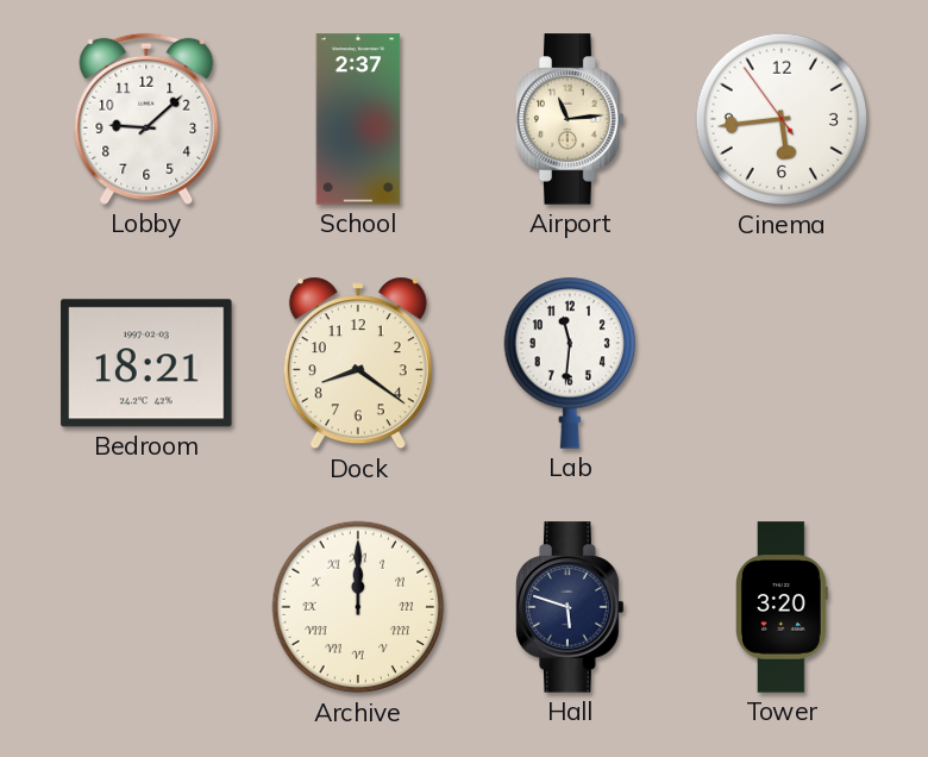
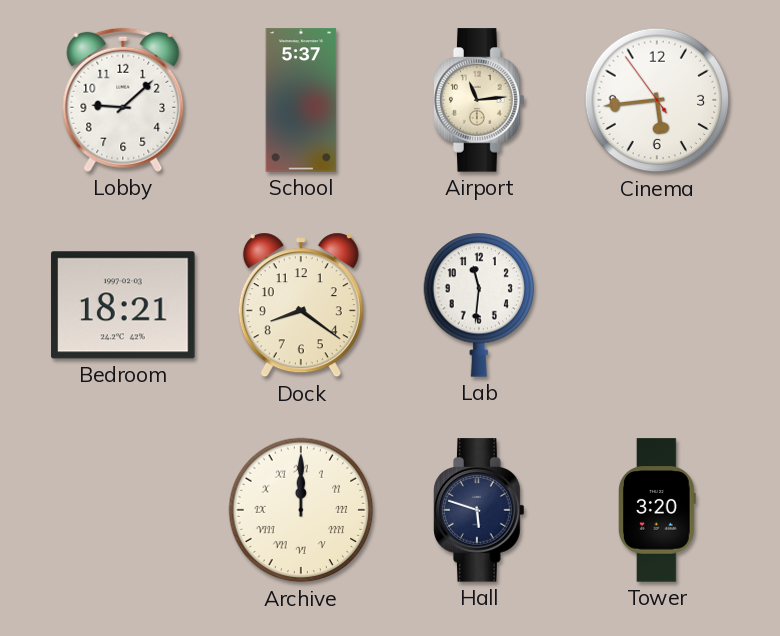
School: 2:37 -> 5:37
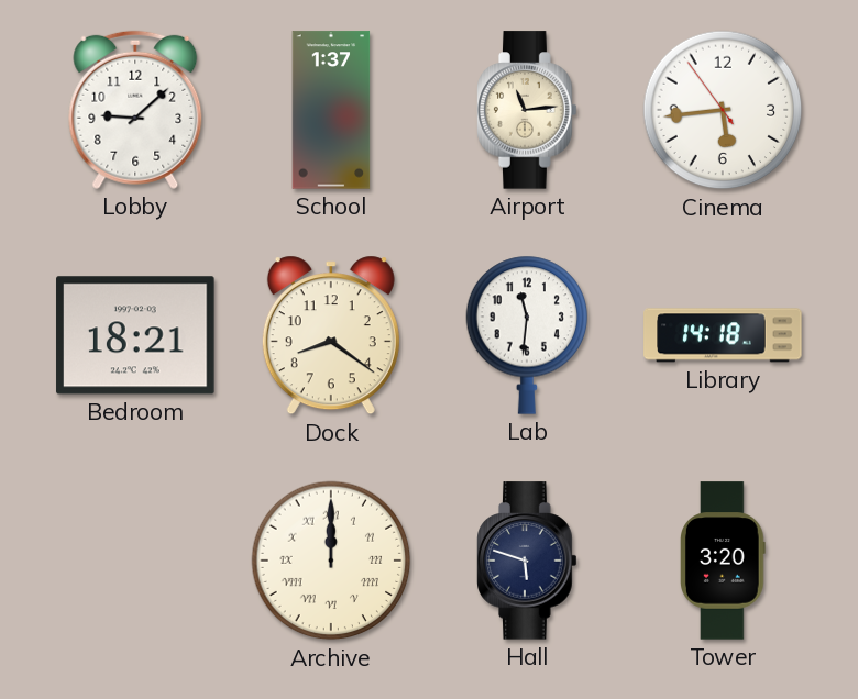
School: 5:37 -> 1:37
Library: none -> 14:18
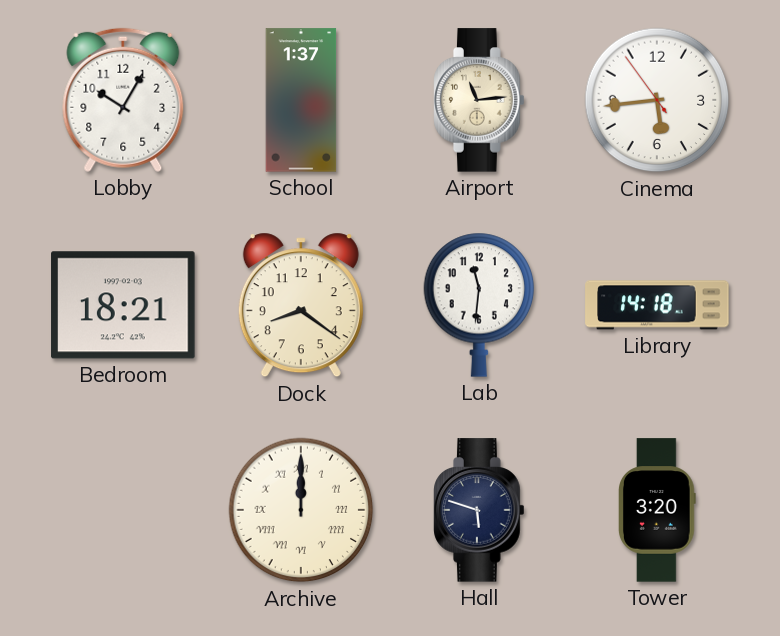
Lobby: 9:08 -> 10:05
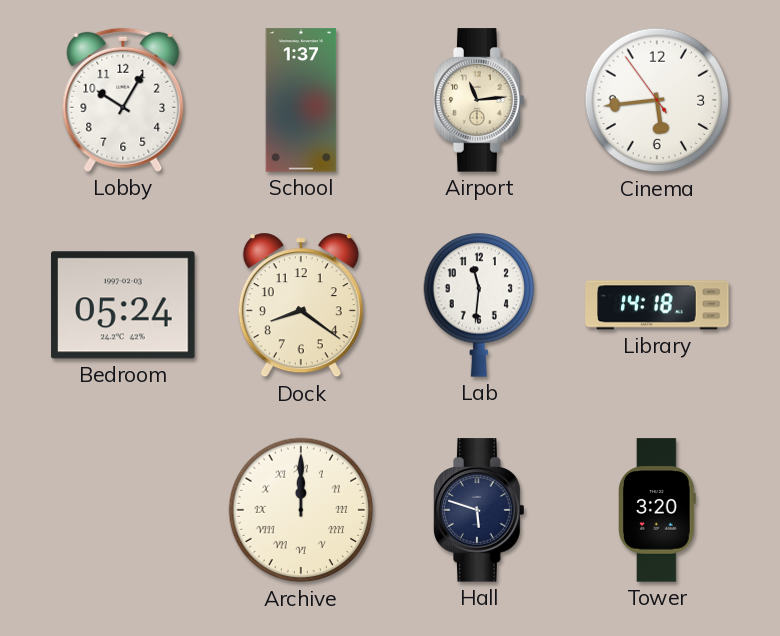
Bedroom: 18:21 -> 05:24
